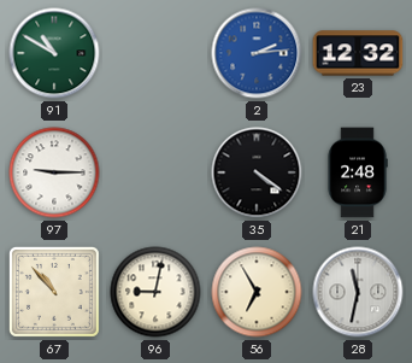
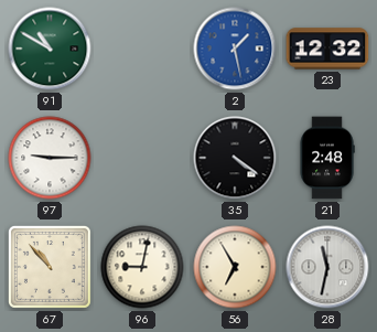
2: 2:14 -> 1:28
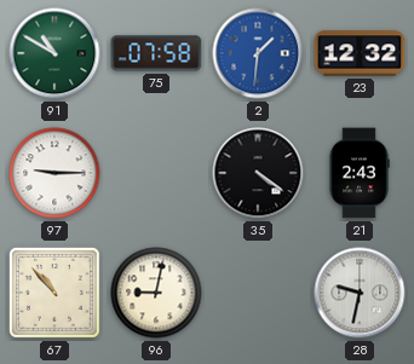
75: none -> 07:58
2: 1:28 -> 1:31
21: 2:48 -> 2:43
56: 6:55 -> none
28: 11:32 -> 9:32
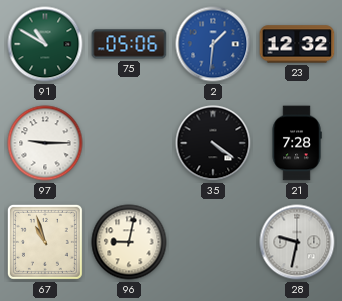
75: 07:58 -> 05:06
21: 2:43 -> 7:28
67: 10:53 -> 10:57
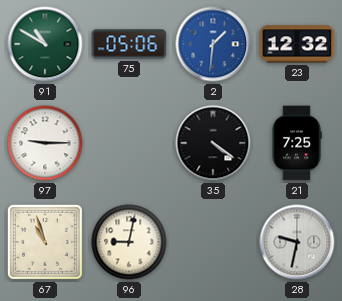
21: 7:28 -> 7:25
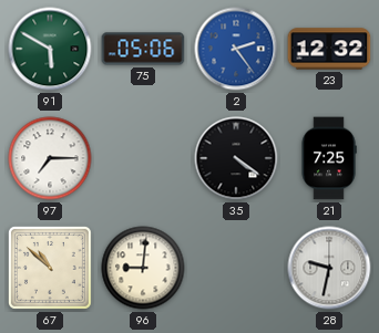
91: 10:50 -> 5:50
2: 1:31 -> 2:24
97: 9:15 -> 7:15
67: 10:57 -> 10:52
96: 9:02 -> 9:01
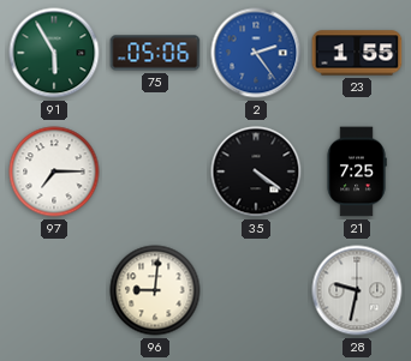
91: 5:50 -> 5:55
23: 12:32 -> 1:55
67: 10:52 -> none
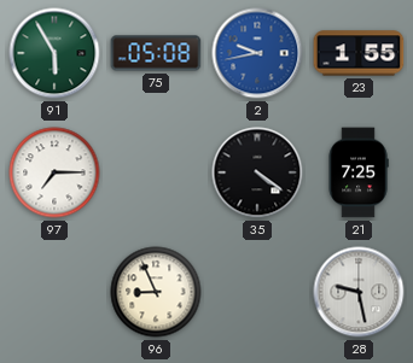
75: 05:06 -> 05:08
2: 2:24 -> 9:43
96: 9:01 -> 8:56
28: 9:32 -> 9:28
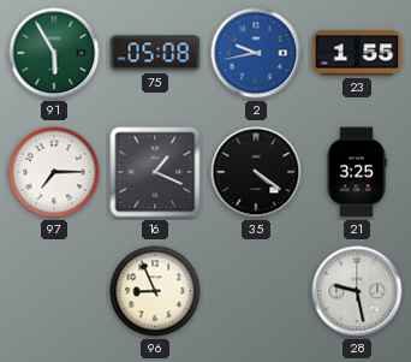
16: none -> 1:19
21: 7:25 -> 3:25
